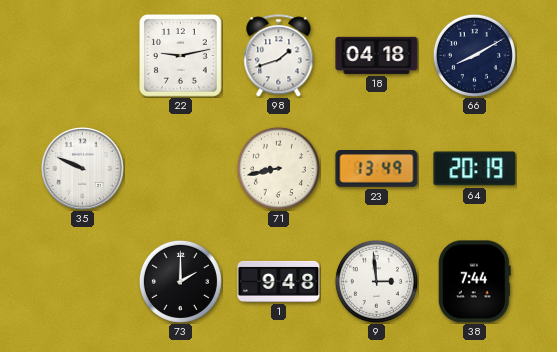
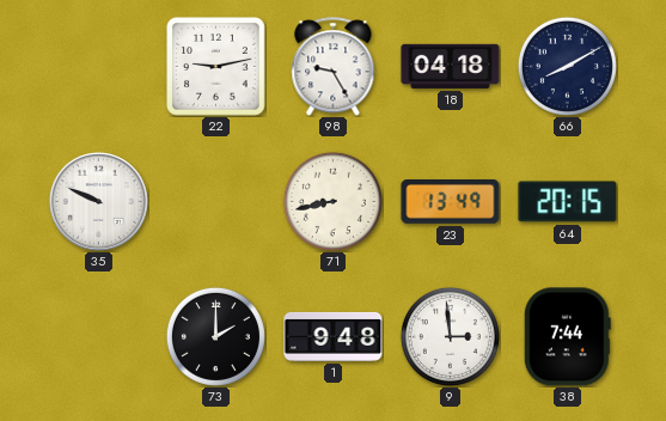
98: 1:42 -> 9:25
64: 20:19 -> 20:15
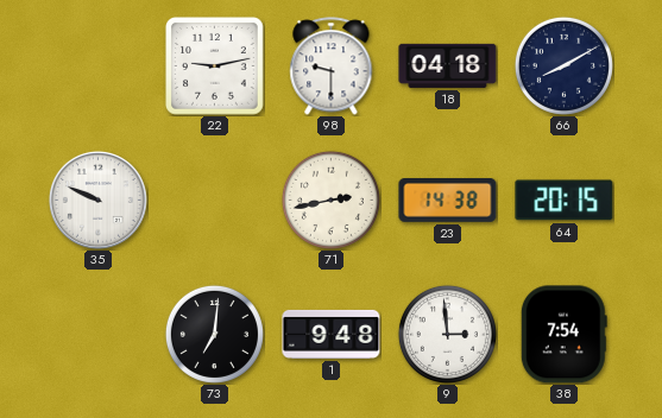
98: 9:25 -> 9:30
71: 8:43 -> 2:43
23: 13:49 -> 14:38
73: 2:00 -> 7:01
38: 7:44 -> 7:54
